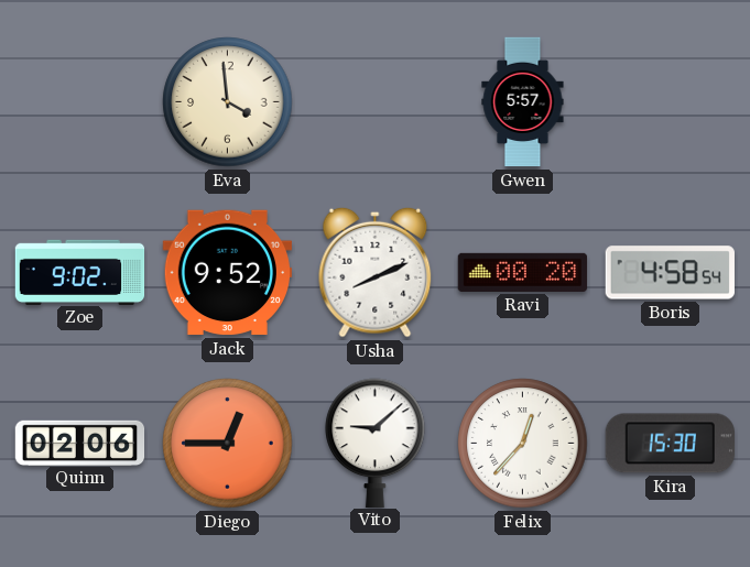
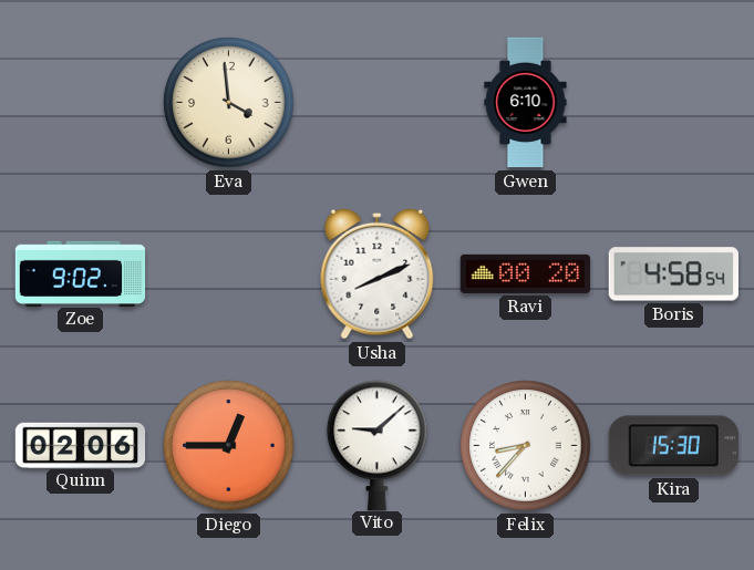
Gwen: 5:57 -> 6:10
Jack: 9:52 -> none
Felix: 12:37 -> 8:37
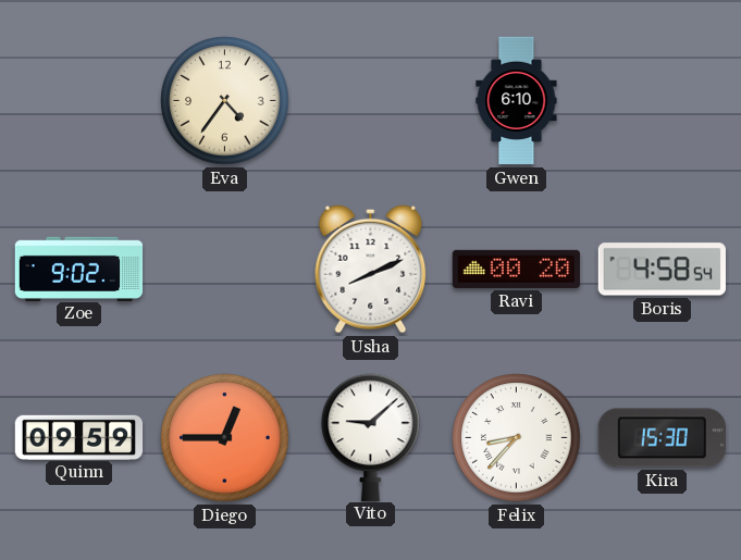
Eva: 3:59 -> 4:36
Quinn: 02:06 -> 09:59
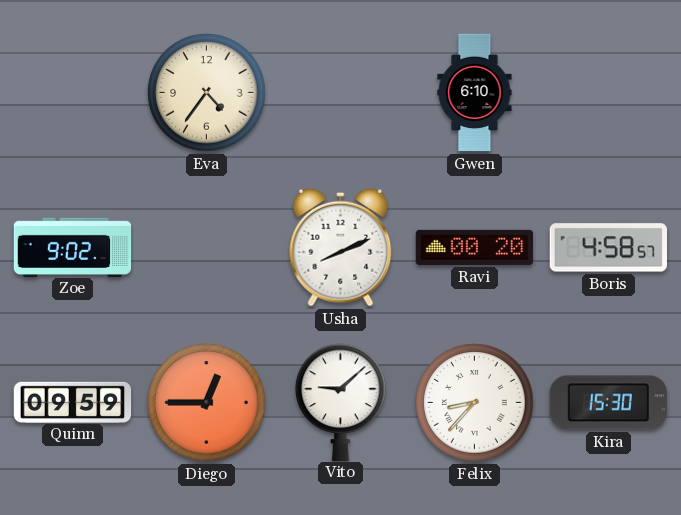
Boris: 4:58:54 -> 4:58:57
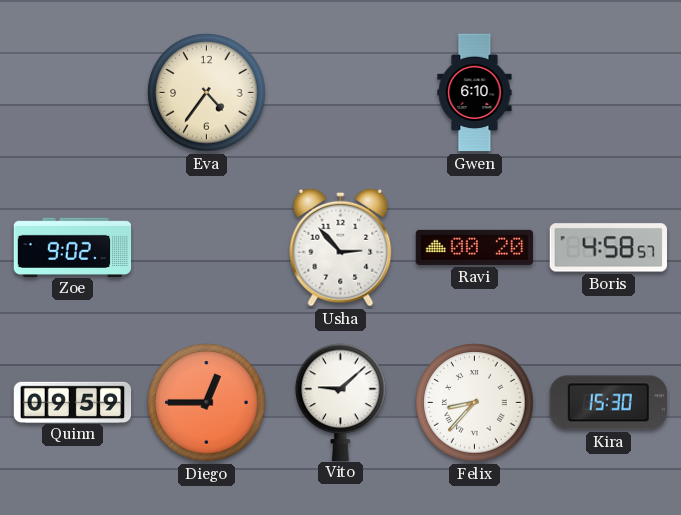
Usha: 8:11 -> 2:53
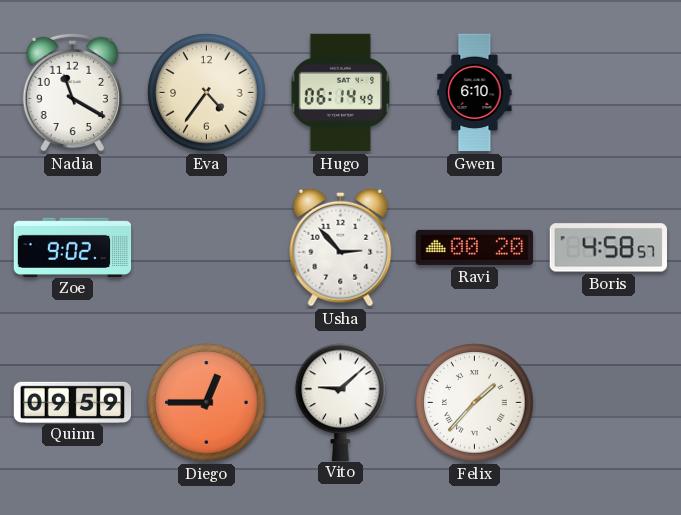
Nadia: none -> 11:20
Hugo: none -> 06:14
Felix: 8:37 -> 1:37
Kira: 15:30 -> none
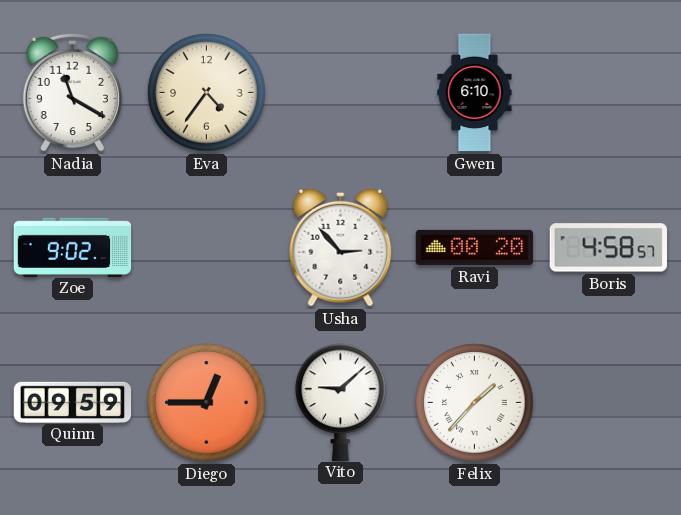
Hugo: 06:14 -> none
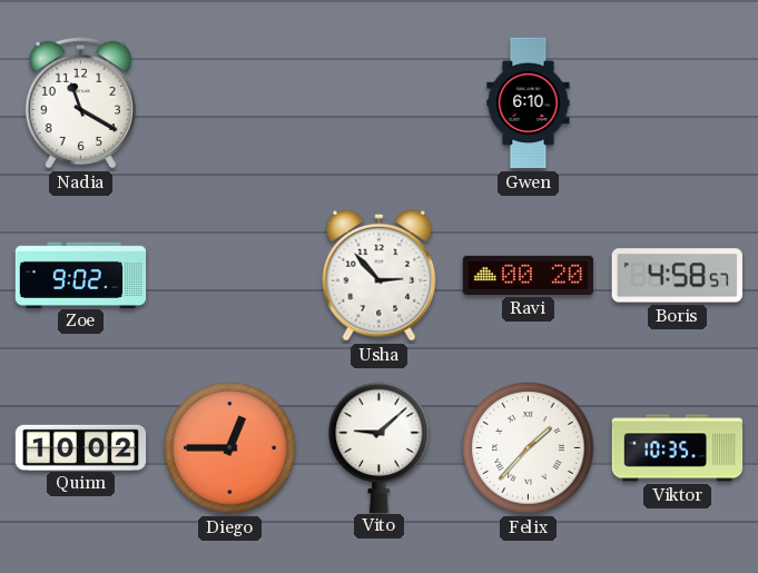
Eva: 4:36 -> none
Quinn: 09:59 -> 10:02
Viktor: none -> 10:35
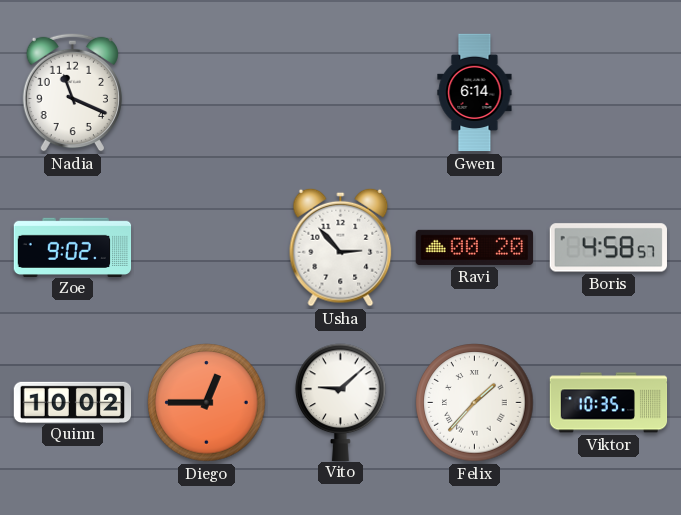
Nadia: 11:20 -> 11:19
Gwen: 6:10 -> 6:14
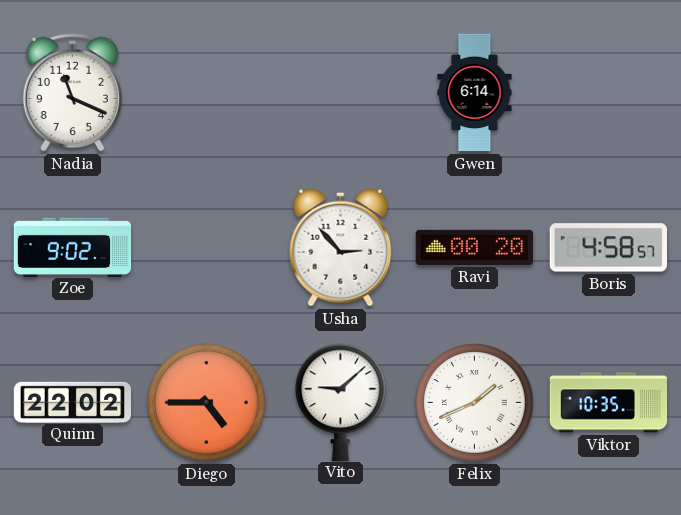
Quinn: 10:02 -> 22:02
Diego: 12:45 -> 4:45
Felix: 1:37 -> 1:41
